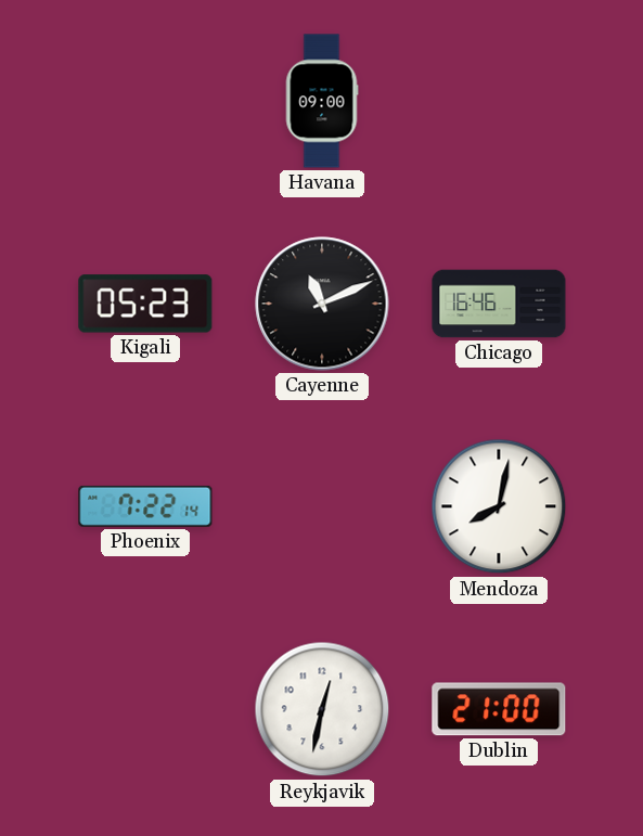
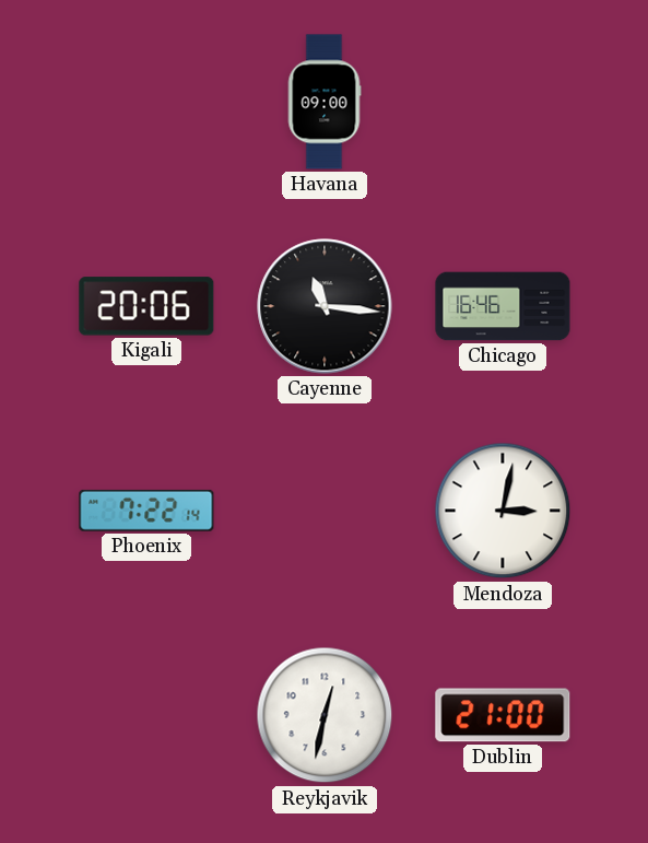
Kigali: 05:23 -> 20:06
Cayenne: 11:11 -> 11:16
Mendoza: 8:02 -> 3:02
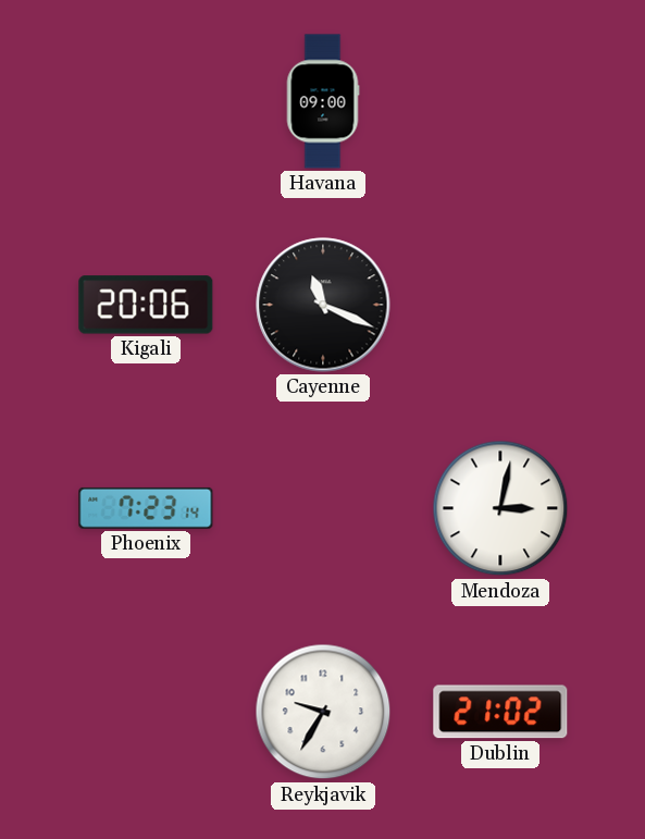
Cayenne: 11:16 -> 11:19
Chicago: 16:46 -> none
Phoenix: 7:22 -> 7:23
Reykjavik: 12:32 -> 9:35
Dublin: 21:00 -> 21:02
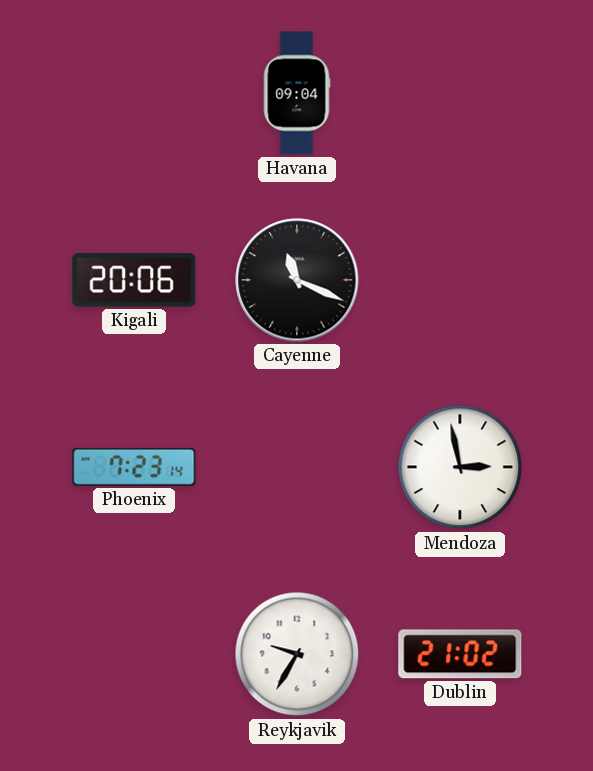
Havana: 09:00 -> 09:04
Mendoza: 3:02 -> 2:58
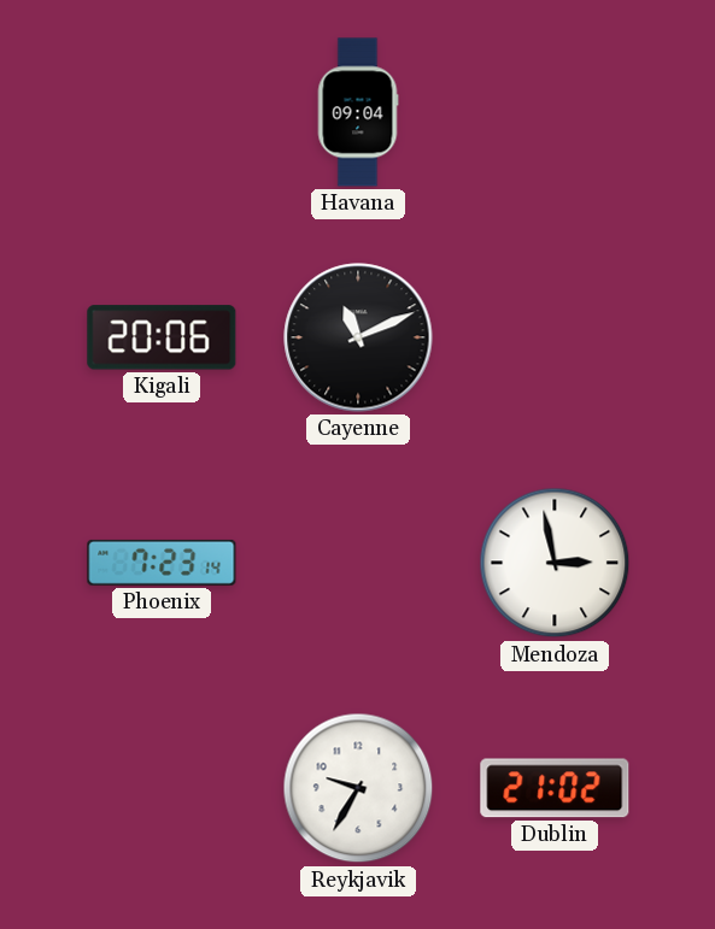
Cayenne: 11:19 -> 11:11
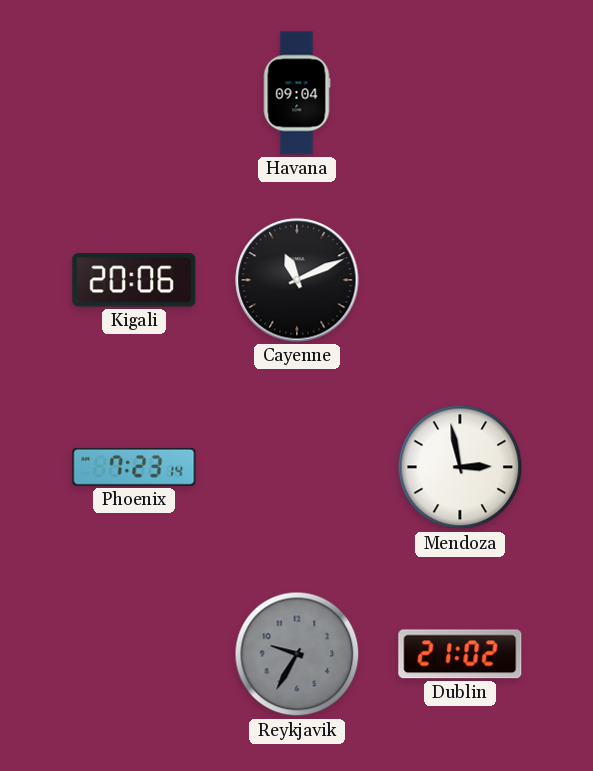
Reykjavik dial: white -> grey
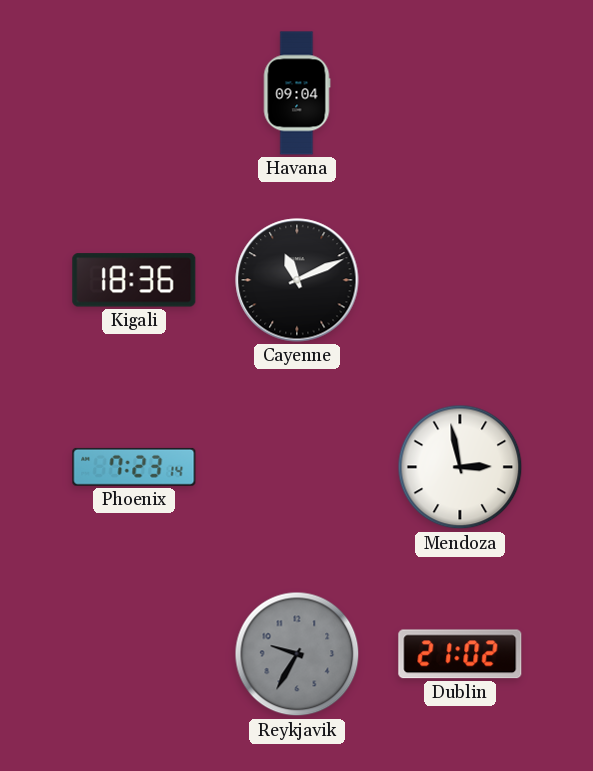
Kigali: 20:06 -> 18:36
